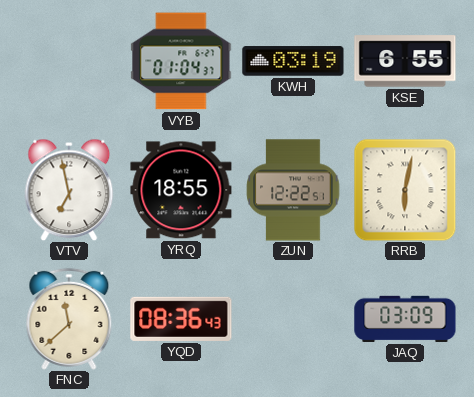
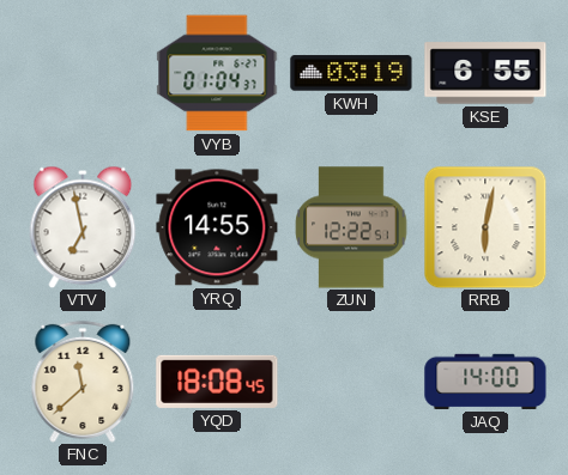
YRQ: 18:55 -> 14:55
YQD: 08:36 -> 18:08
JAQ: 03:09 -> 14:00
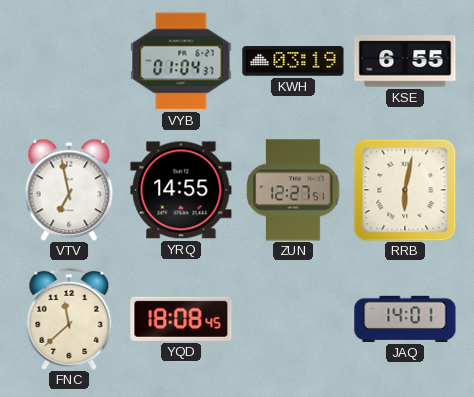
ZUN: 12:22 -> 12:27
JAQ: 14:00 -> 14:01
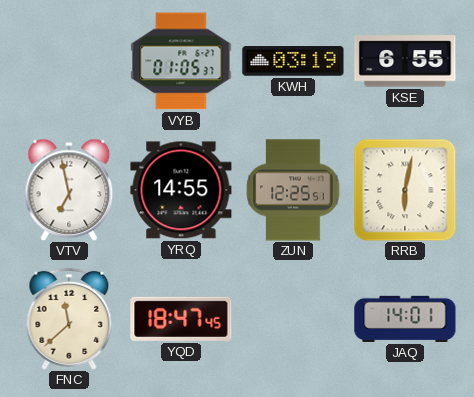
VYB: 01:04 -> 01:05
ZUN: 12:27 -> 12:25
YQD: 18:08 -> 18:47
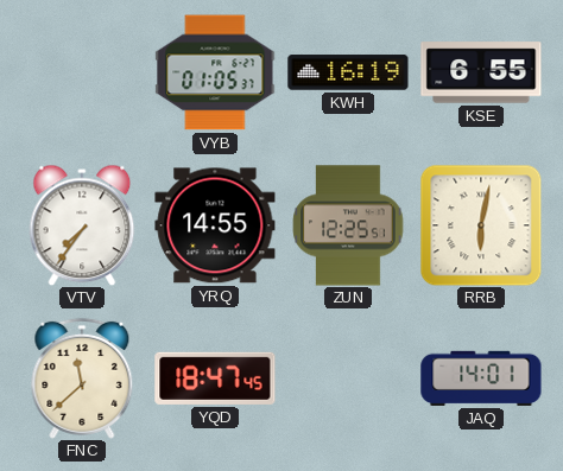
KWH: 03:19 -> 16:19
VTV: 6:58 -> 7:36
